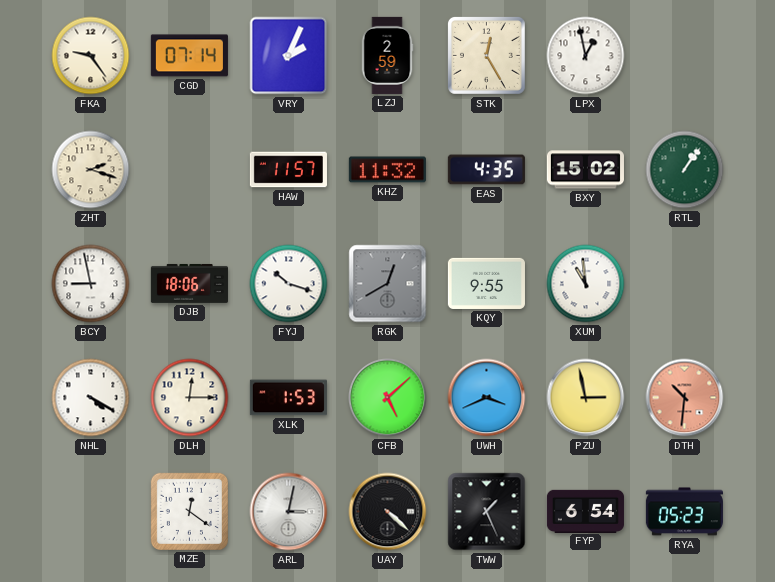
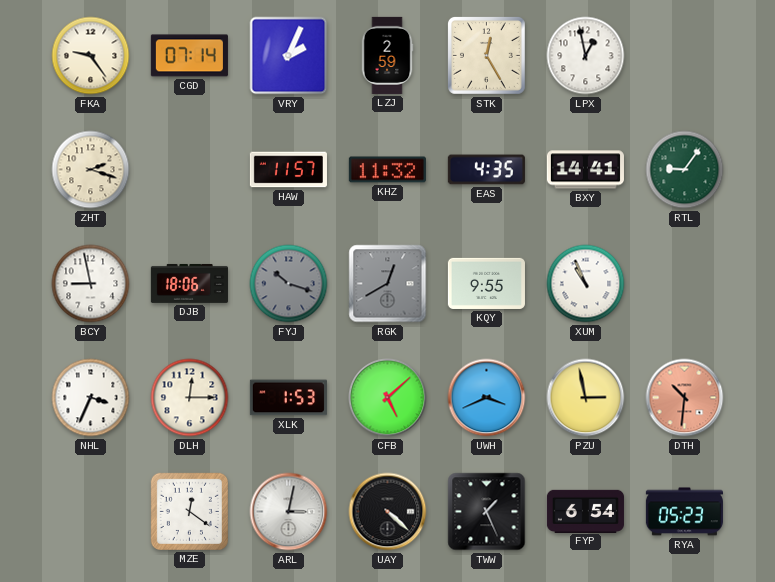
BXY: 15:02 -> 14:41
RTL: 1:06 -> 9:06
FYJ dial: white -> grey
XUM: 10:59 -> 10:56
NHL: 4:20 -> 3:34
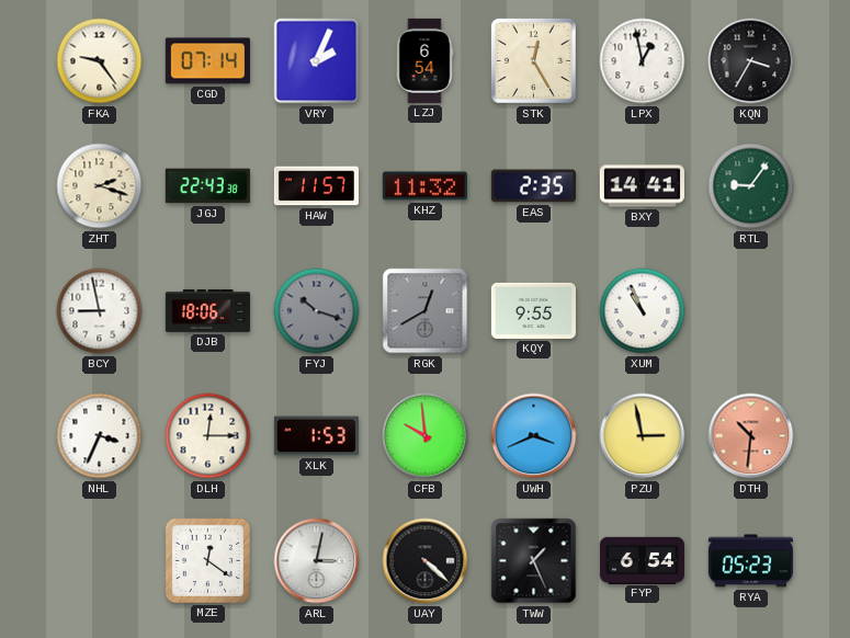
LZJ: 2:59 -> 6:54
KQN: none -> 3:35
JGJ: none -> 22:43
EAS: 4:35 -> 2:35
CFB: 5:08 -> 9:59
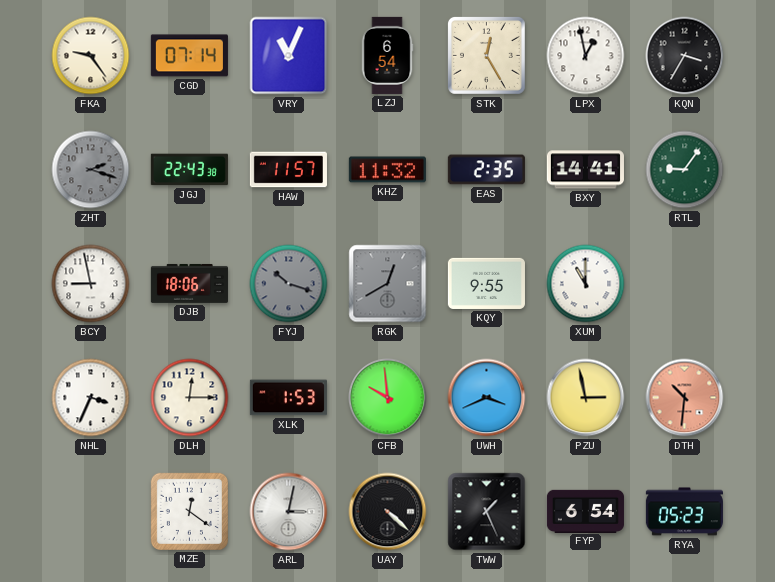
VRY: 2:04 -> 11:04
ZHT dial: cream -> grey
XUM: 10:56 -> 11:00
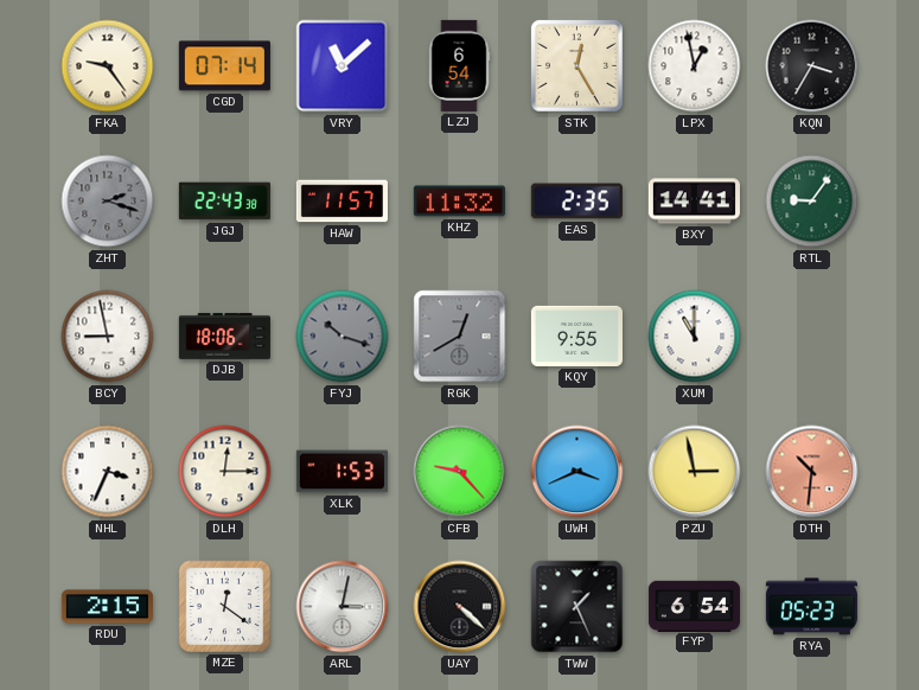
VRY: 11:04 -> 11:08
CFB: 9:59 -> 9:23
RDU: none -> 2:15
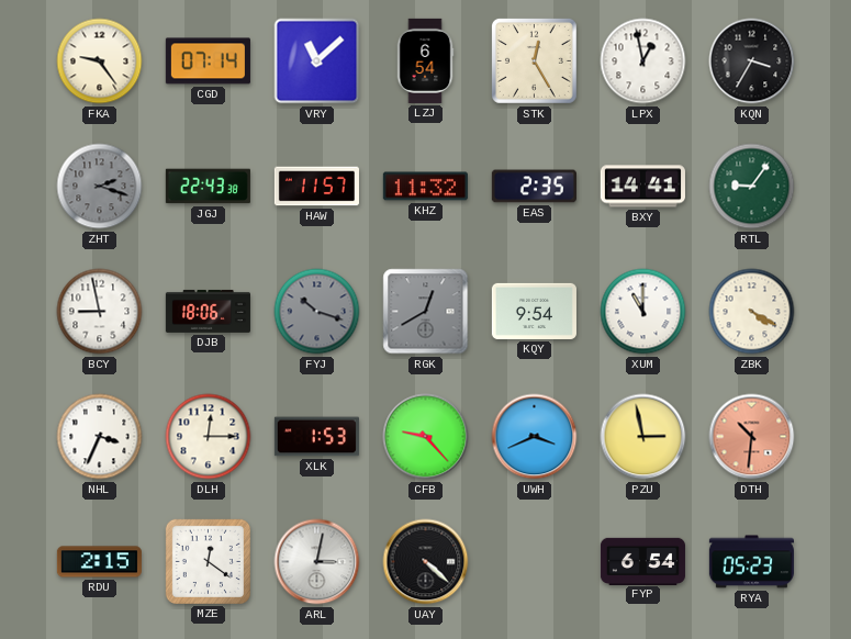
KQY: 9:55 -> 9:54
ZBK: none -> 4:20
TWW: 1:26 -> none
